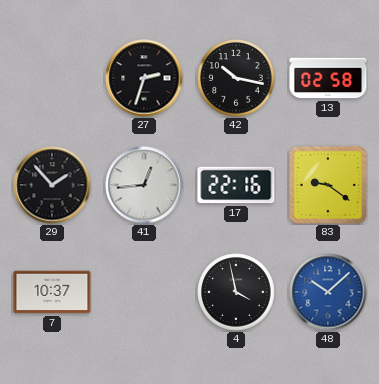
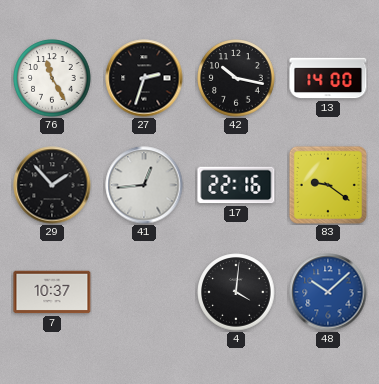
76: none -> 11:25
13: 02:58 -> 14:00
4: 3:58 -> 4:01
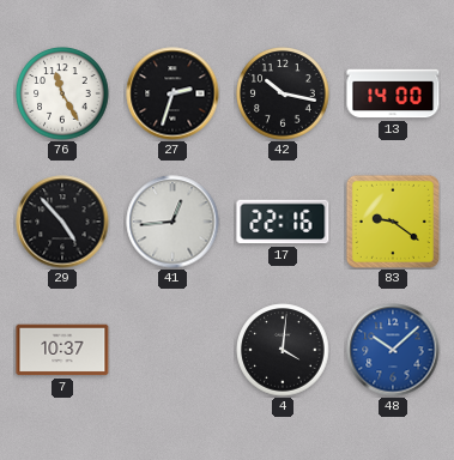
29: 1:53 -> 4:53
